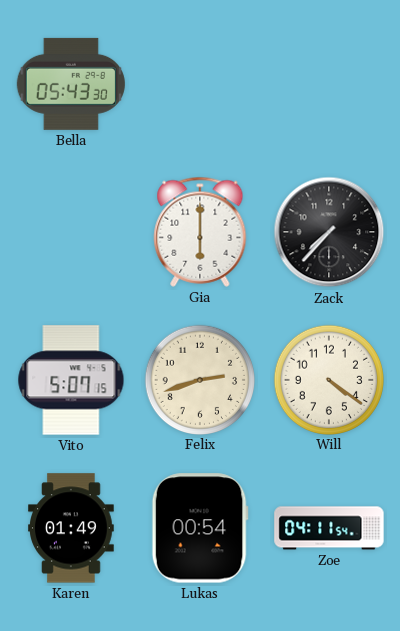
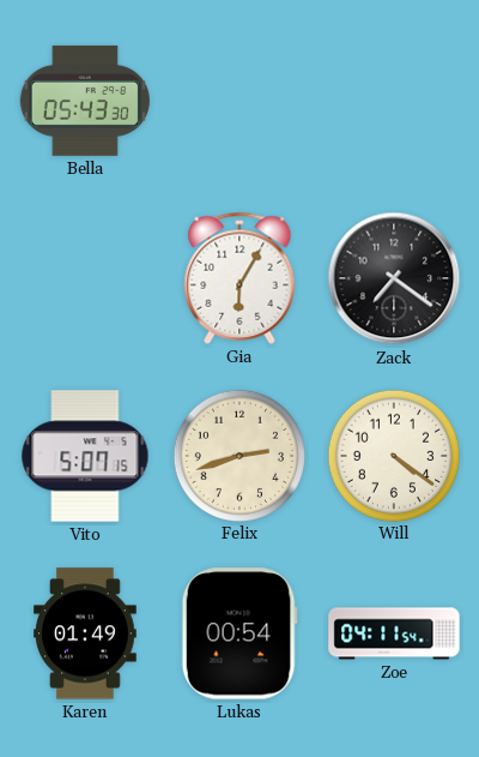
Gia: 6:00 -> 6:05
Zack: 7:37 -> 7:21
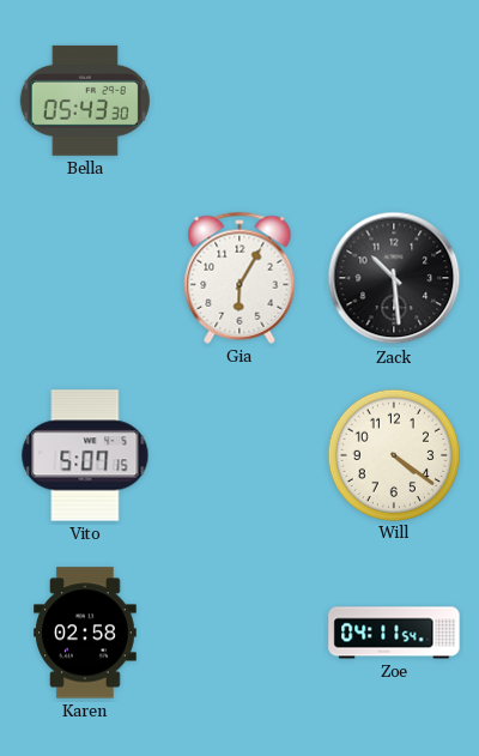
Zack: 7:21 -> 10:29
Felix: 2:42 -> none
Karen: 01:49 -> 02:58
Lukas: 00:54 -> none
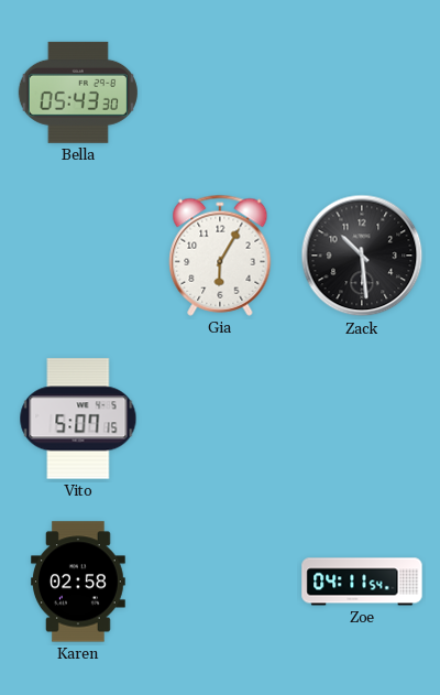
Will: 4:21 -> none
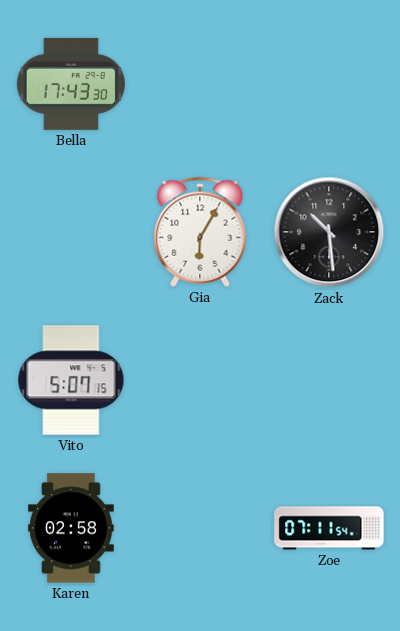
Bella: 05:43 -> 17:43
Zoe: 04:11 -> 07:11
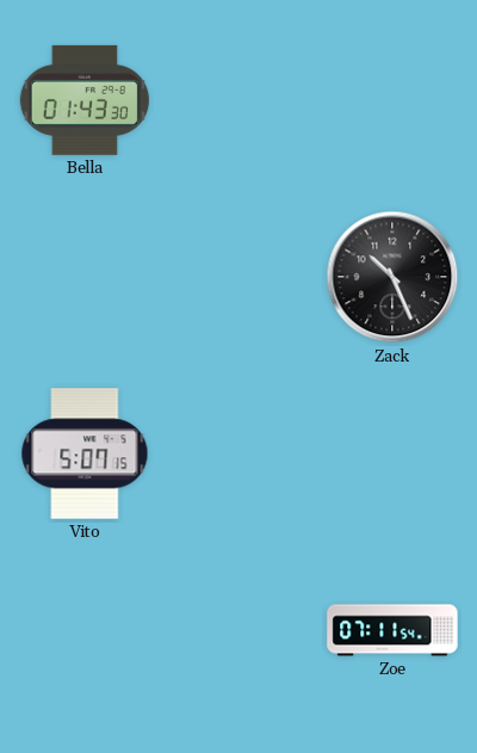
Bella: 17:43 -> 01:43
Gia: 6:05 -> none
Zack: 10:29 -> 10:26
Karen: 02:58 -> none
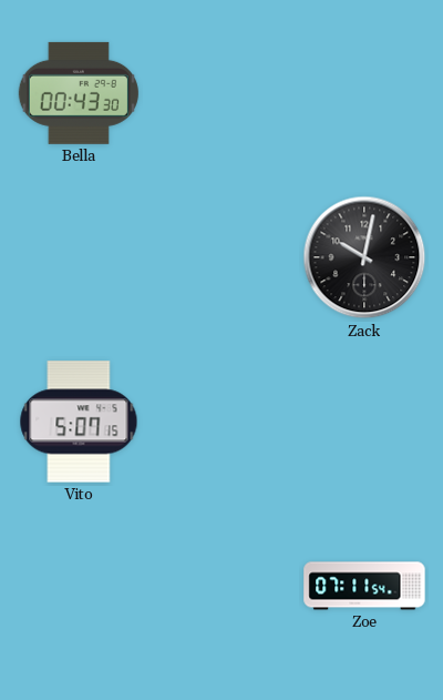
Bella: 01:43 -> 00:43
Zack: 10:26 -> 10:02
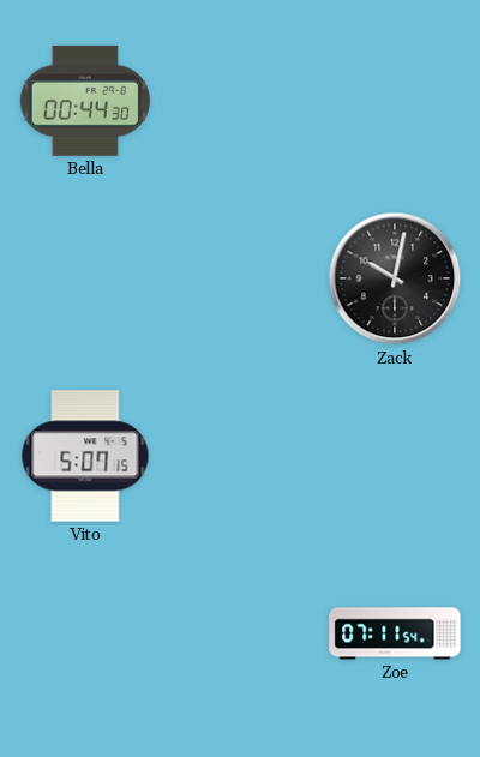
Bella: 00:43 -> 00:44
